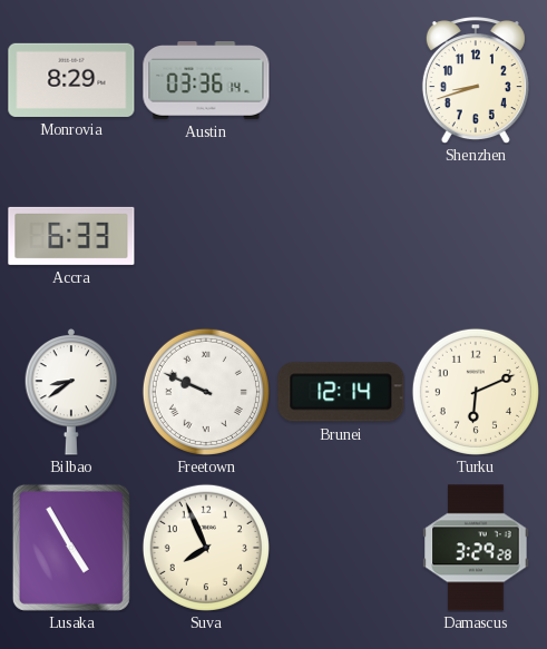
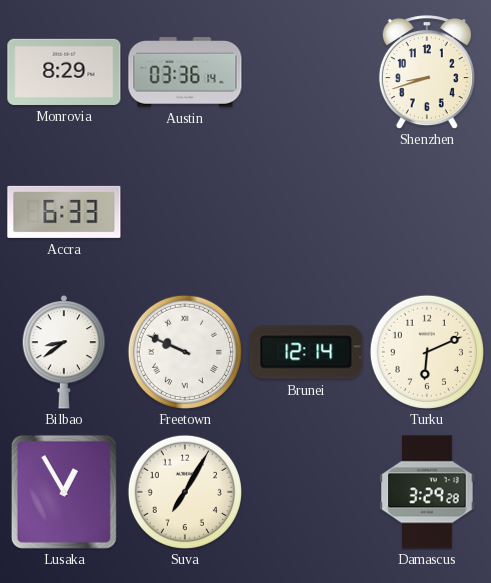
Lusaka: 4:55 -> 12:55
Suva: 7:56 -> 7:05
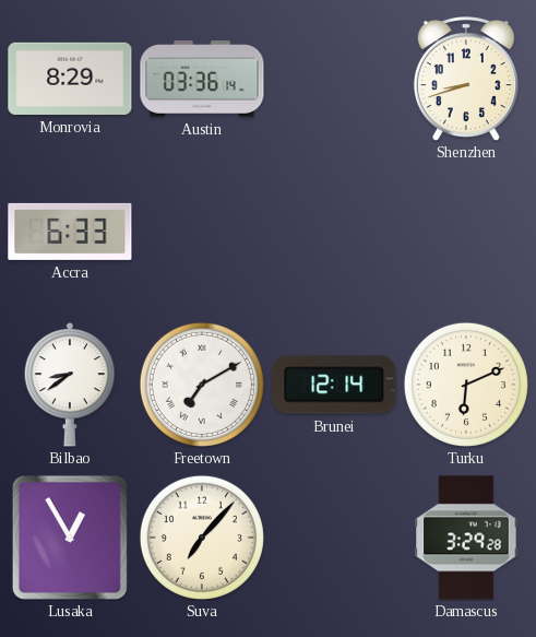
Freetown: 9:49 -> 7:10
Suva: 7:05 -> 7:07
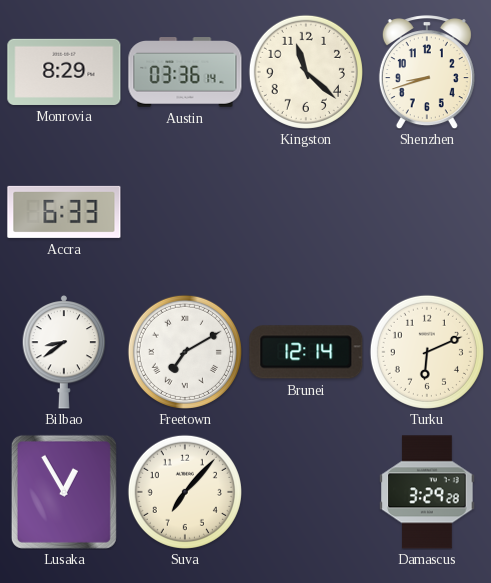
Kingston: none -> 11:22
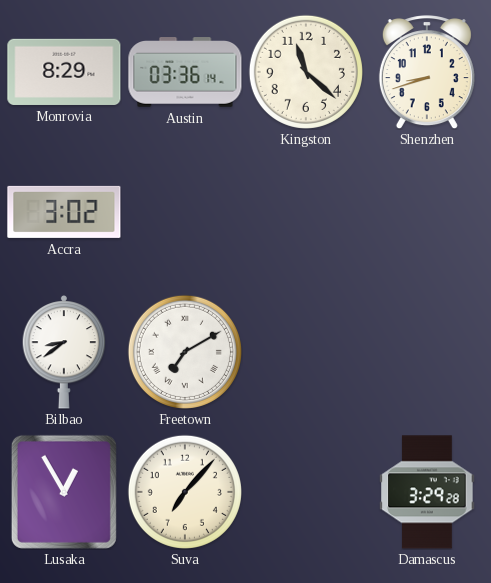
Accra: 6:33 -> 3:02
Brunei: 12:14 -> none
Turku: 6:11 -> none
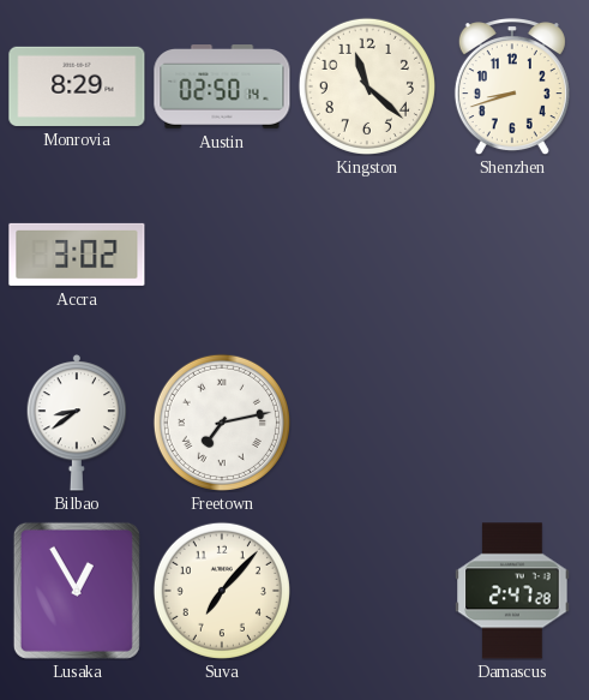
Austin: 03:36 -> 02:50
Freetown: 7:10 -> 7:13
Damascus: 3:29 -> 2:47
